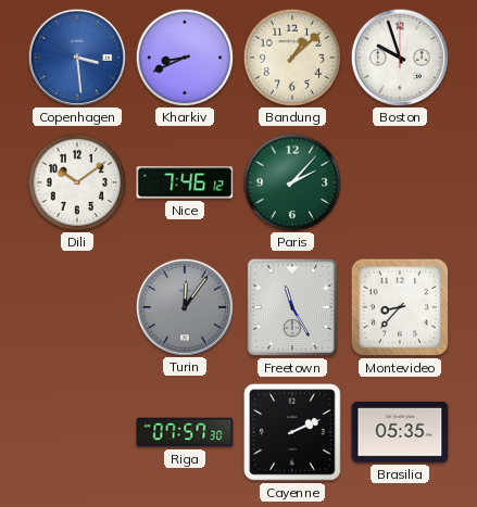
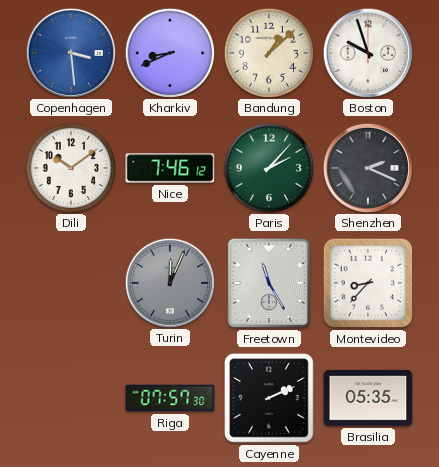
Shenzhen: none -> 2:19
Turin: 12:06 -> 12:04
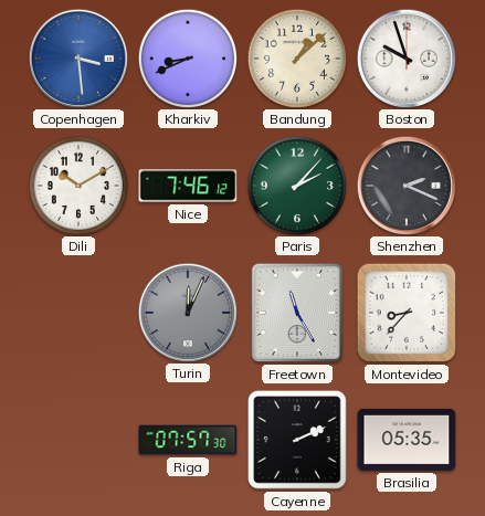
Dili: 10:09 -> 10:10
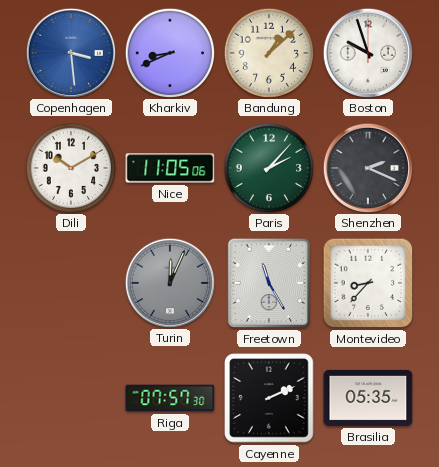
Nice: 7:46 -> 11:05
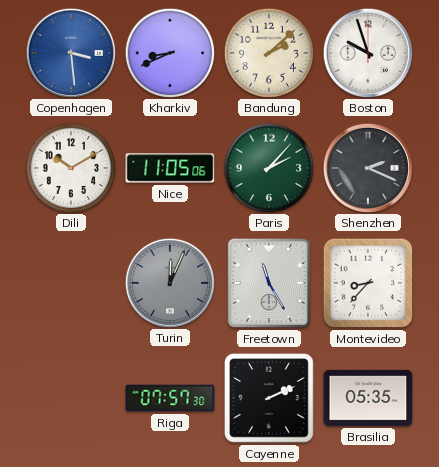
Bandung: 1:08 -> 2:08
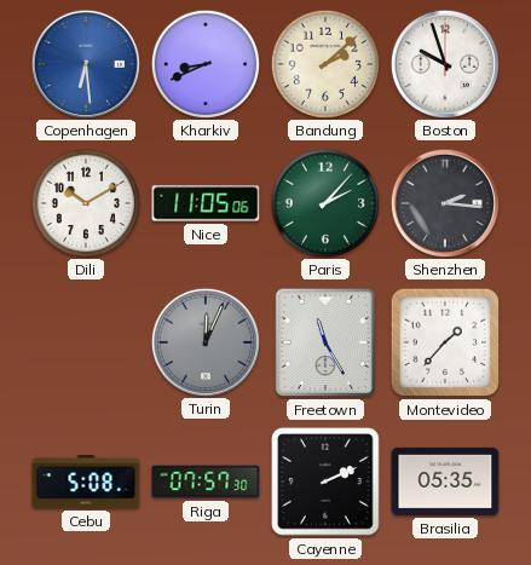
Copenhagen: 3:29 -> 6:29
Shenzhen: 2:19 -> 2:16
Montevideo: 8:37 -> 1:37
Cebu: none -> 5:08
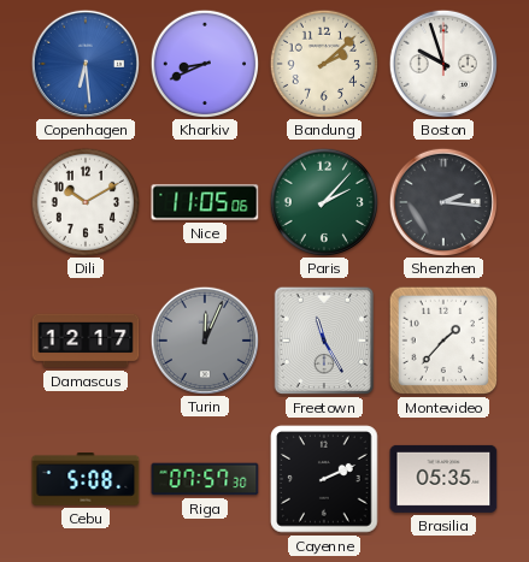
Damascus: none -> 12:17
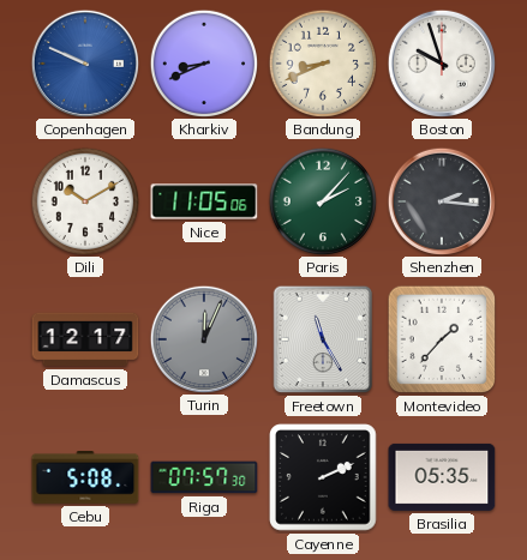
Copenhagen: 6:29 -> 9:49
Bandung: 2:08 -> 8:41
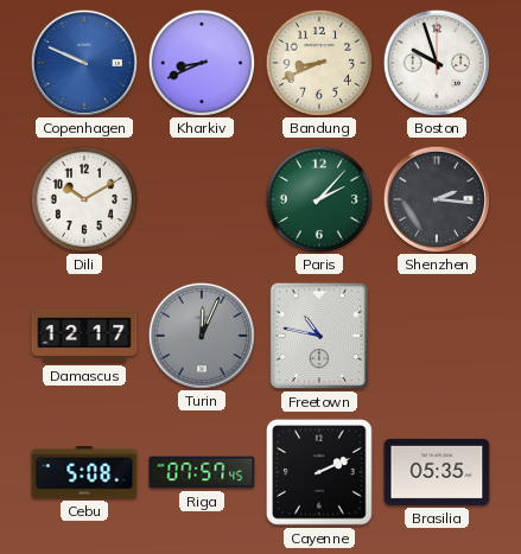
Nice: 11:05 -> none
Freetown: 11:25 -> 10:47
Montevideo: 1:37 -> none
Riga: 07:57:30 -> 07:57:45
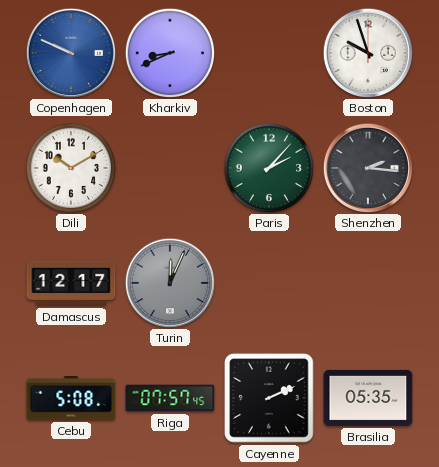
Bandung: 8:41 -> none
Freetown: 10:47 -> none
